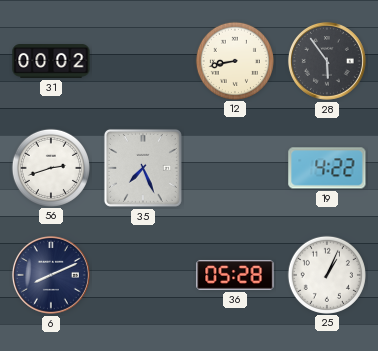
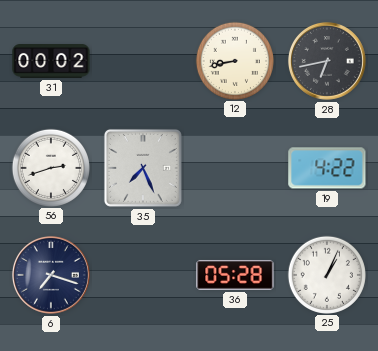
28: 5:54 -> 6:43
6: 8:11 -> 7:18
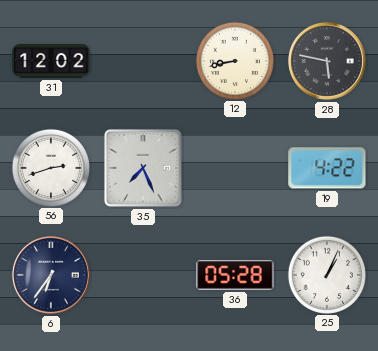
31: 00:02 -> 12:02
28: 6:43 -> 5:47
6: 7:18 -> 6:36
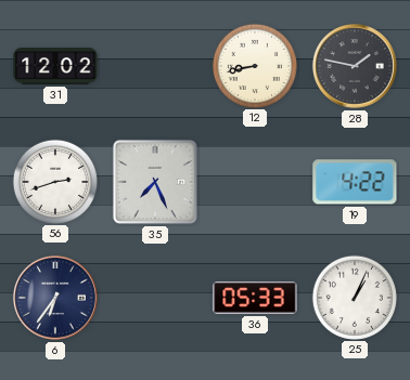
28: 5:47 -> 1:47
36: 05:28 -> 05:33
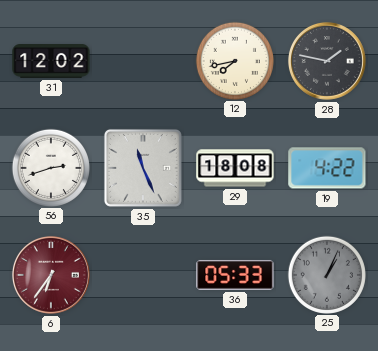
12: 8:43 -> 7:43
35: 7:26 -> 11:26
29: none -> 18:08
6 dial: navy -> burgundy
25 dial: white -> grey
